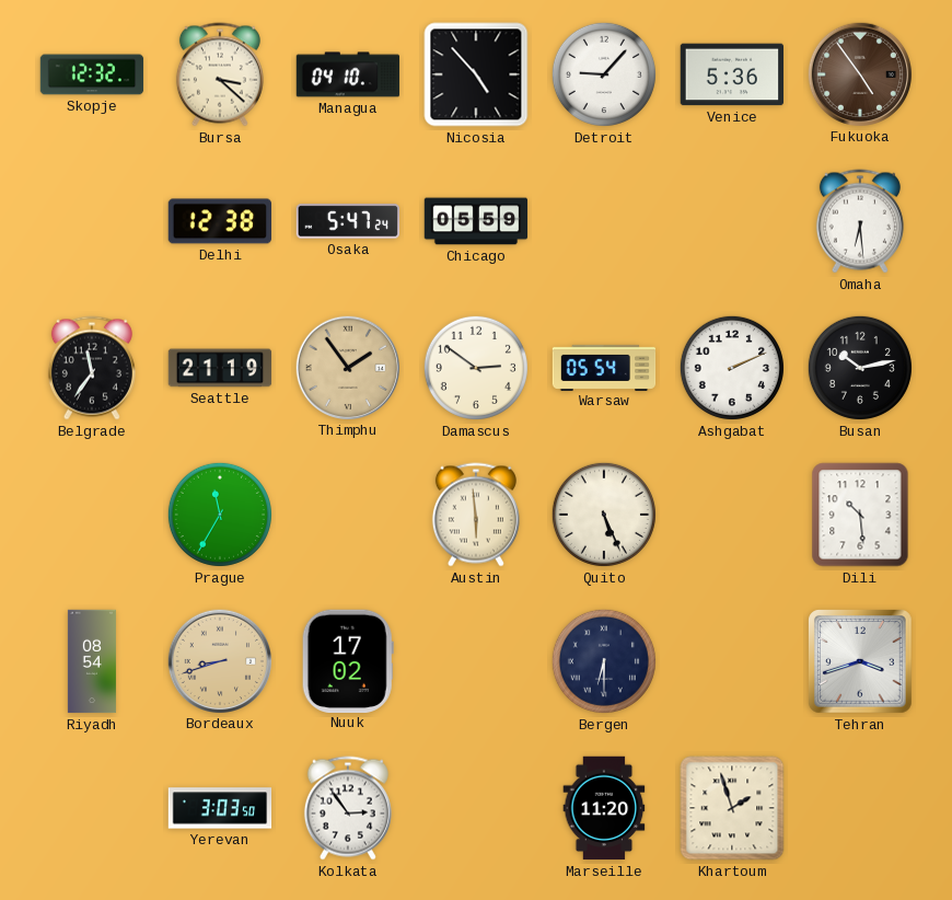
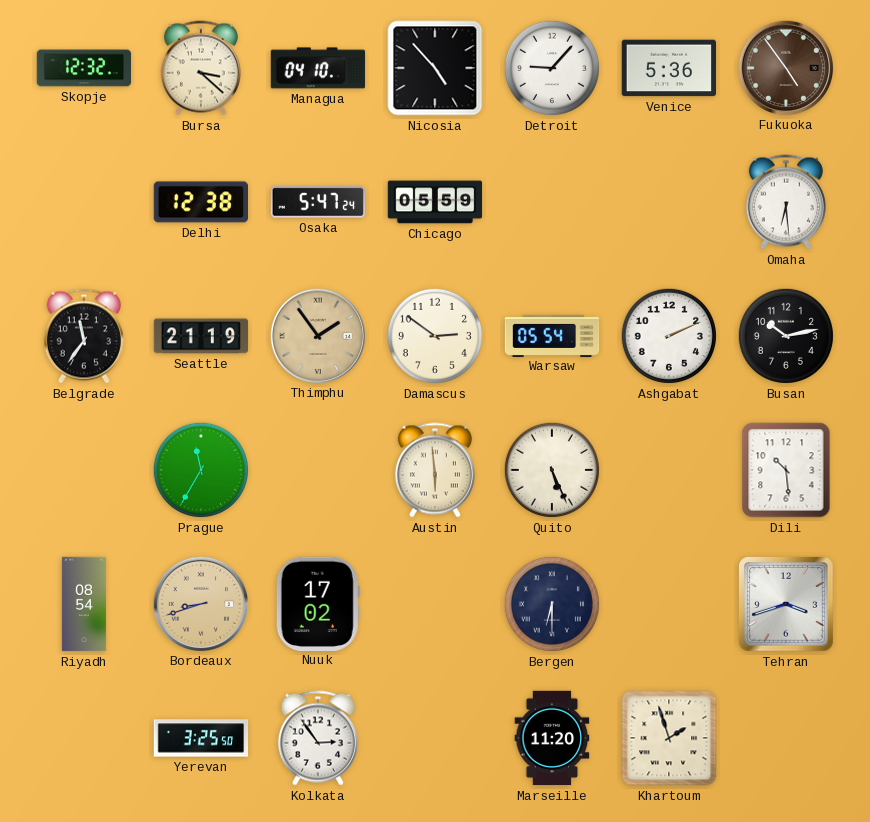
Yerevan: 3:03 -> 3:25
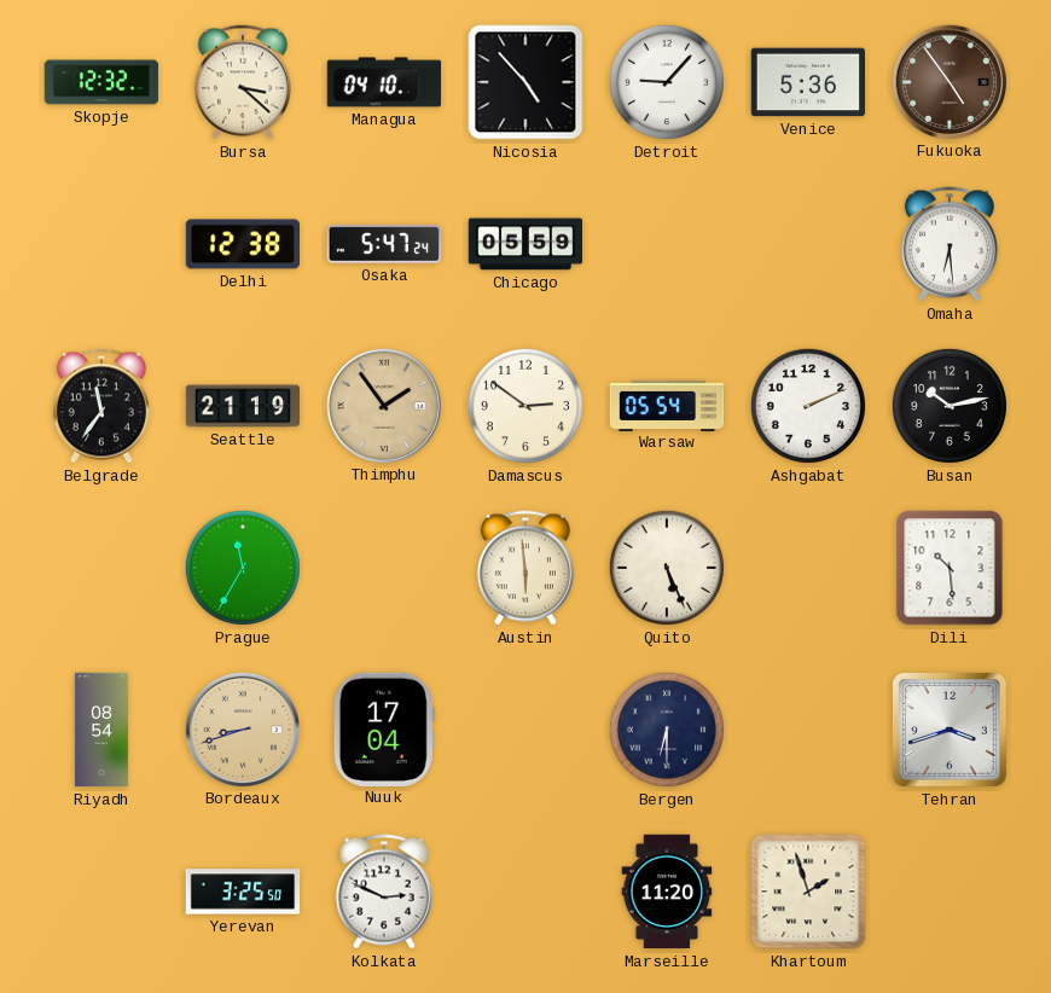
Nuuk: 17:02 -> 17:04
Kolkata: 2:54 -> 2:49
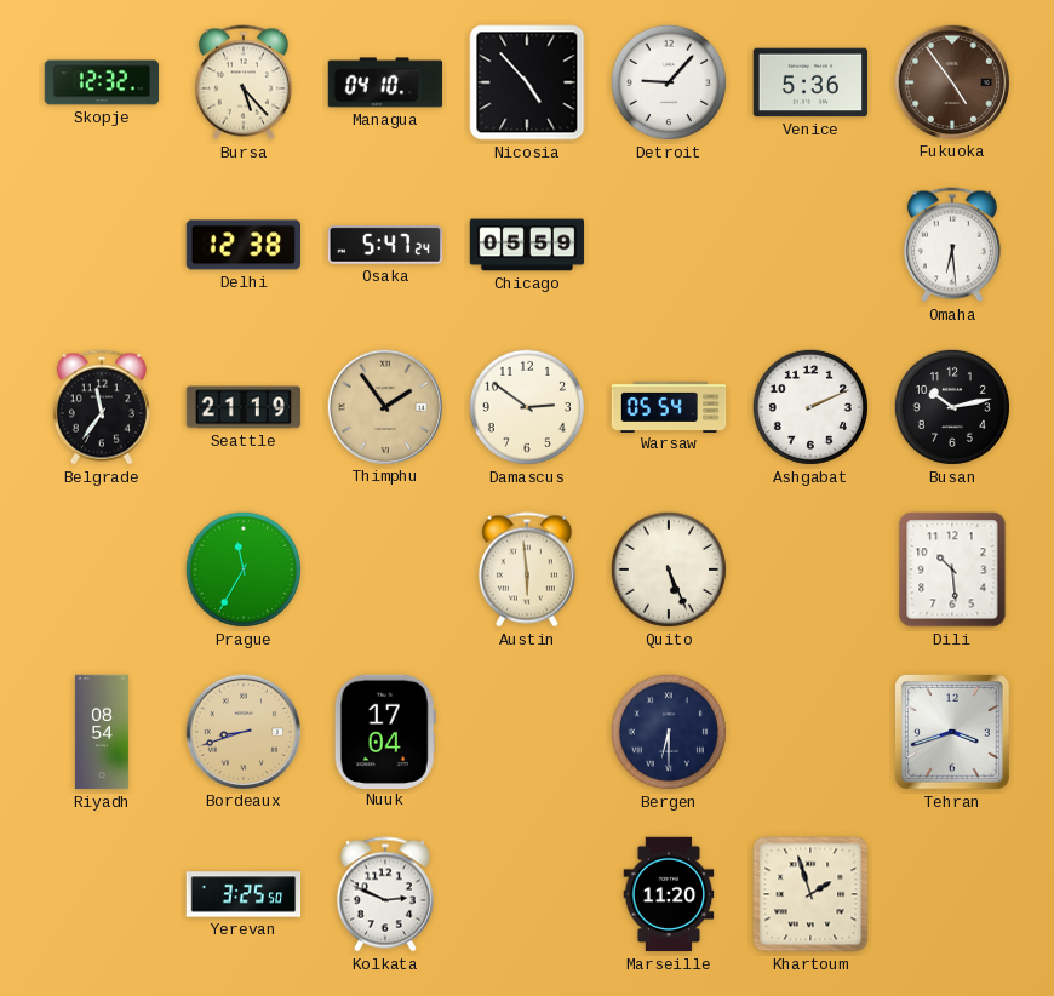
Bursa: 3:22 -> 5:23
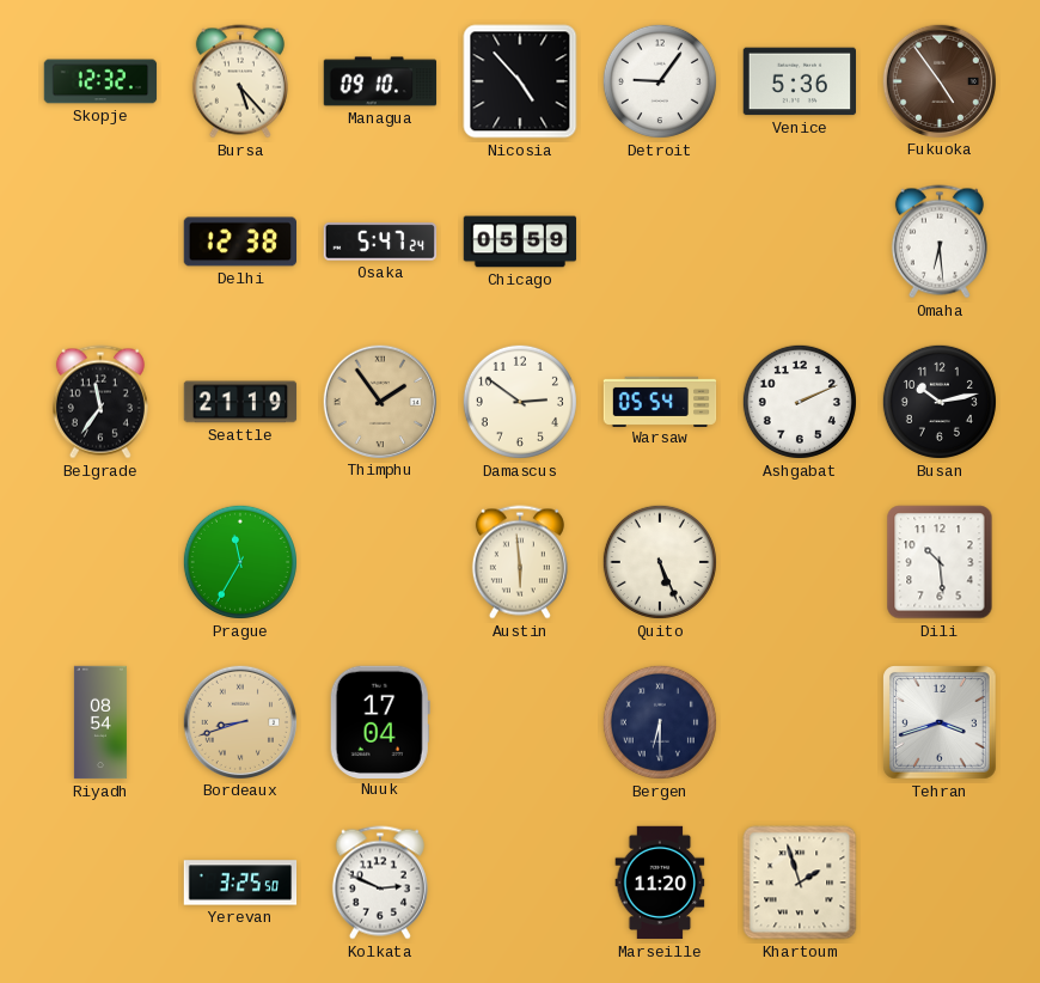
Managua: 04:10 -> 09:10
Detroit: 9:07 -> 9:06
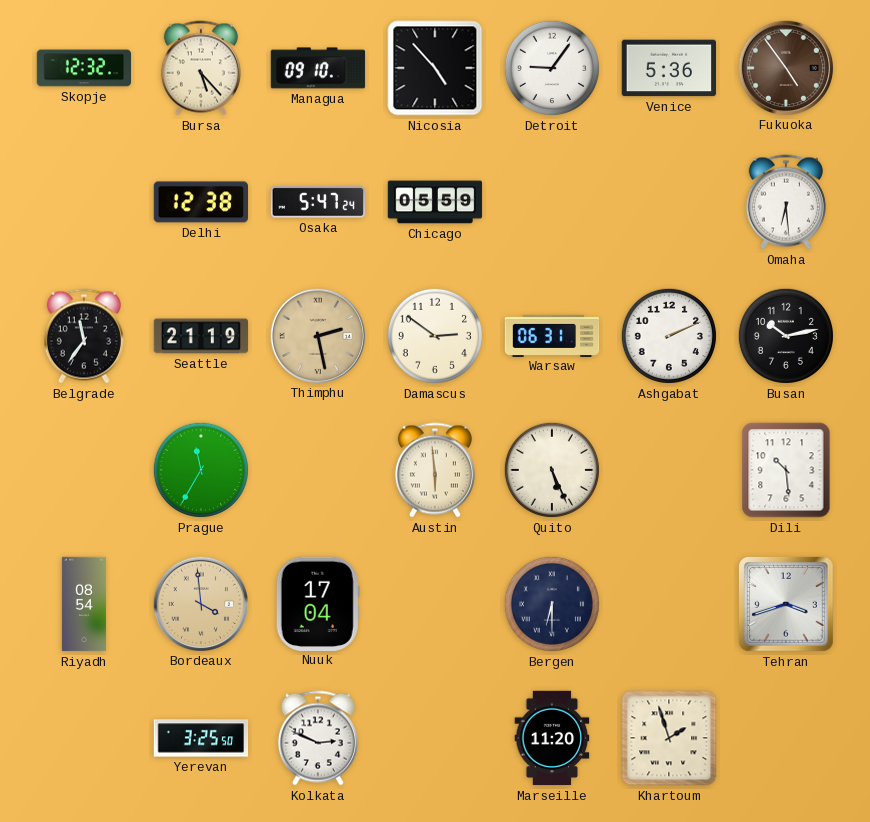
Thimphu: 1:54 -> 2:28
Warsaw: 05:54 -> 06:31
Bordeaux: 8:42 -> 3:59
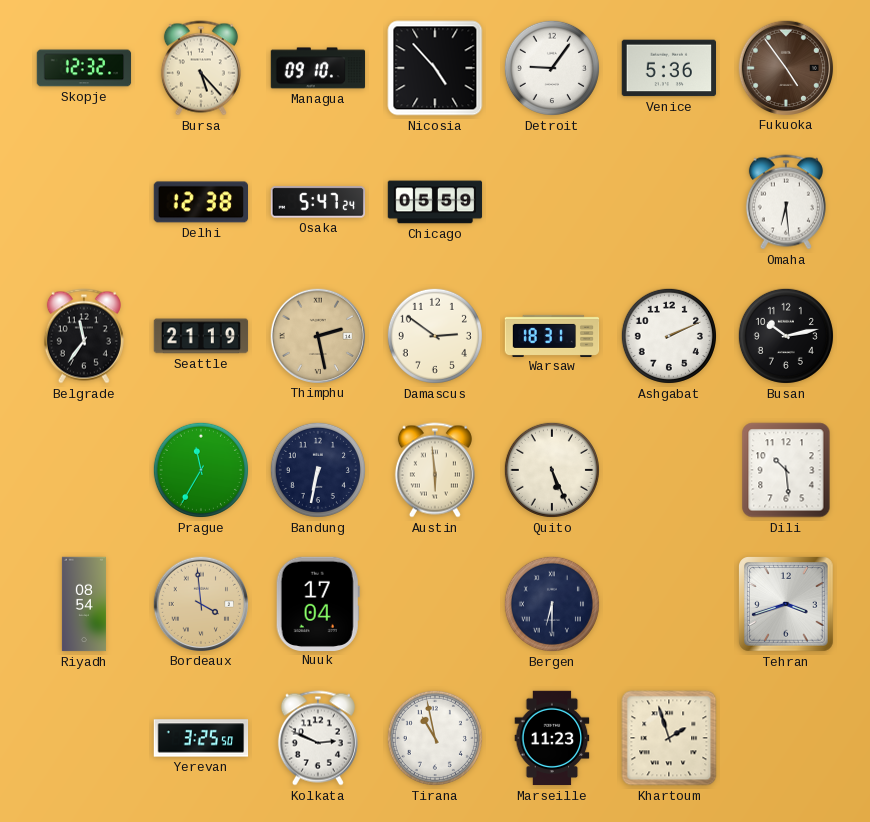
Warsaw: 06:31 -> 18:31
Bandung: none -> 6:32
Tirana: none -> 10:58
Marseille: 11:20 -> 11:23
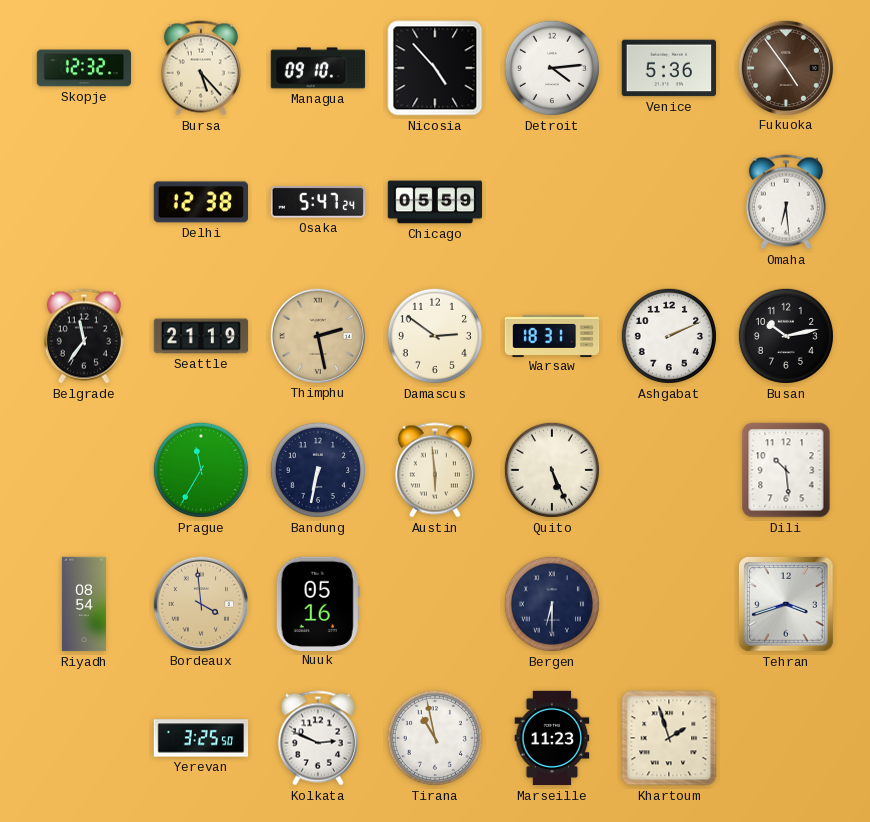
Detroit: 9:06 -> 4:14
Nuuk: 17:04 -> 05:16
